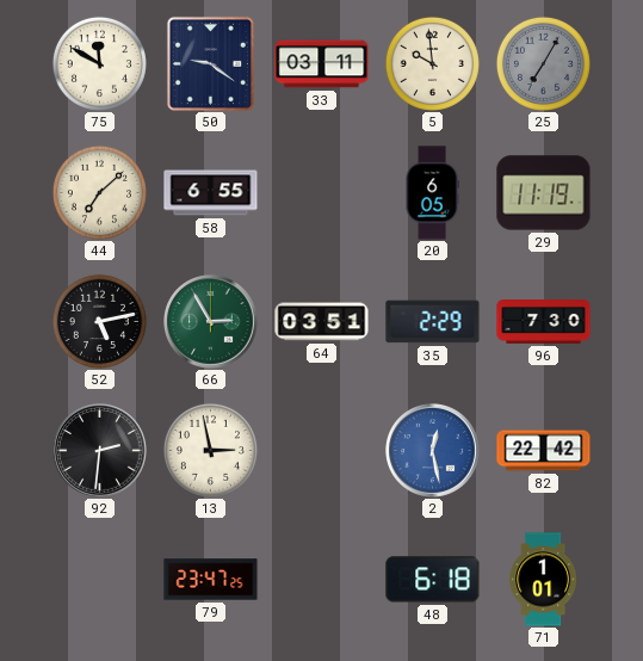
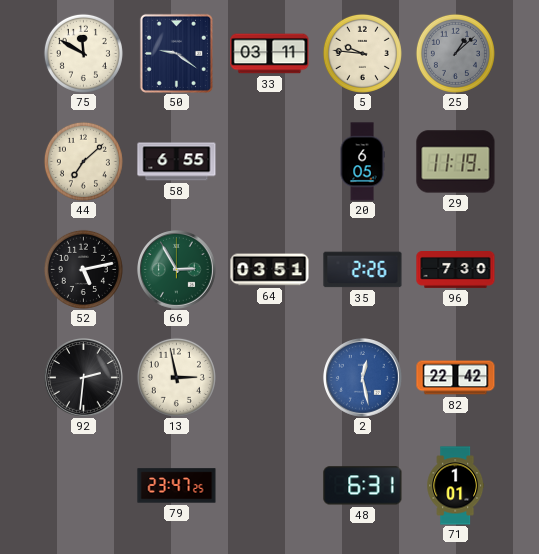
5: 9:59 -> 9:46
25: 7:05 -> 1:08
35: 2:29 -> 2:26
48: 6:18 -> 6:31
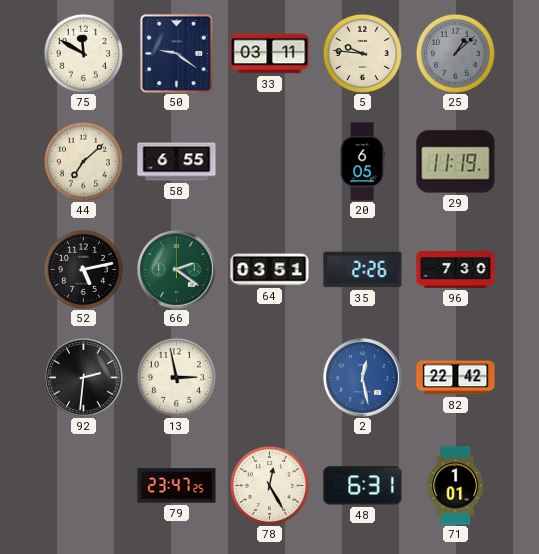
66: 2:55 -> 2:21
78: none -> 12:25
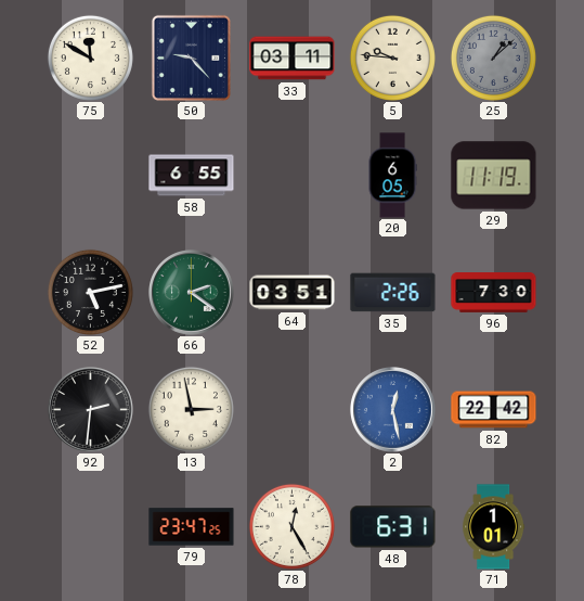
50: 9:21 -> 9:23
44: 7:08 -> none
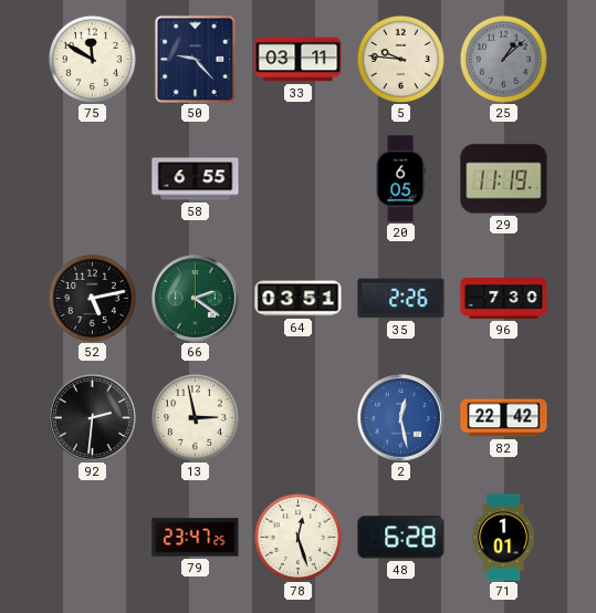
78: 12:25 -> 12:27
48: 6:31 -> 6:28
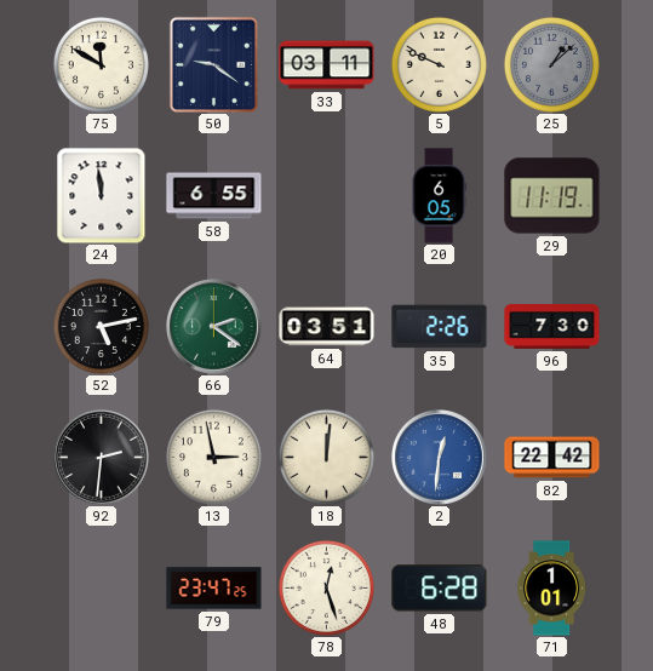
50: 9:23 -> 9:21
5: 9:46 -> 9:49
24: none -> 11:59
18: none -> 12:01
2: 12:28 -> 12:31
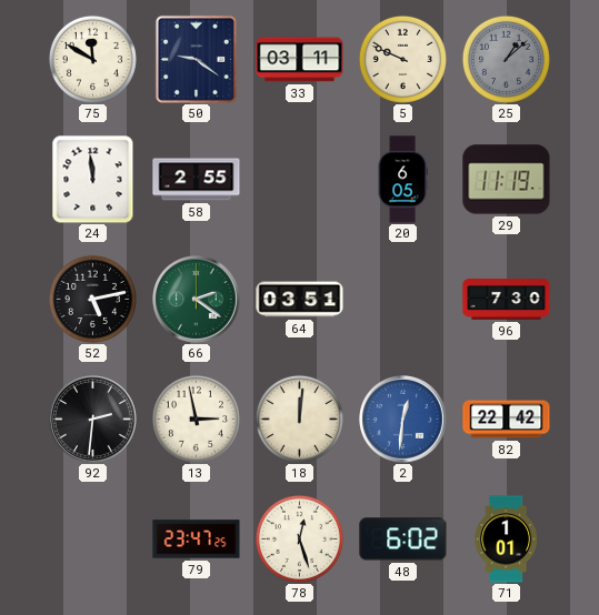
58: 6:55 -> 2:55
35: 2:26 -> none
48: 6:28 -> 6:02
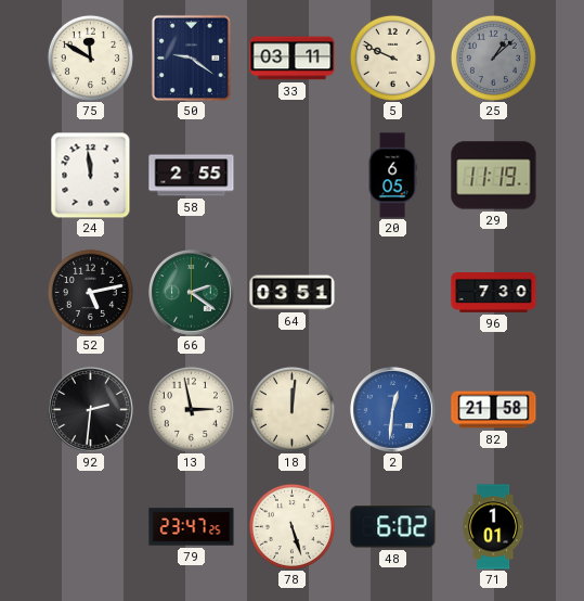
82: 22:42 -> 21:58
78: 12:27 -> 5:27
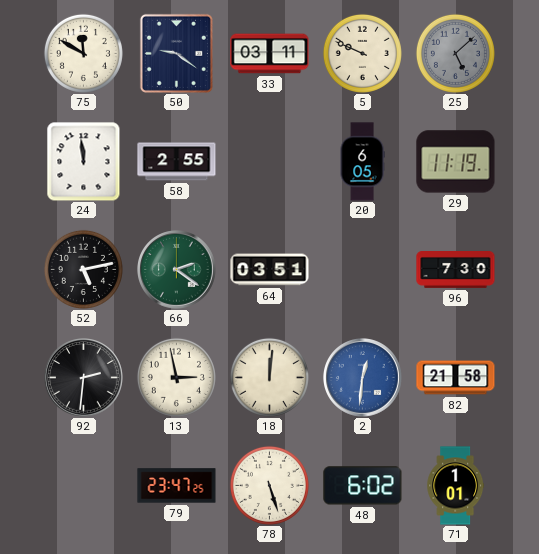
25: 1:08 -> 5:08
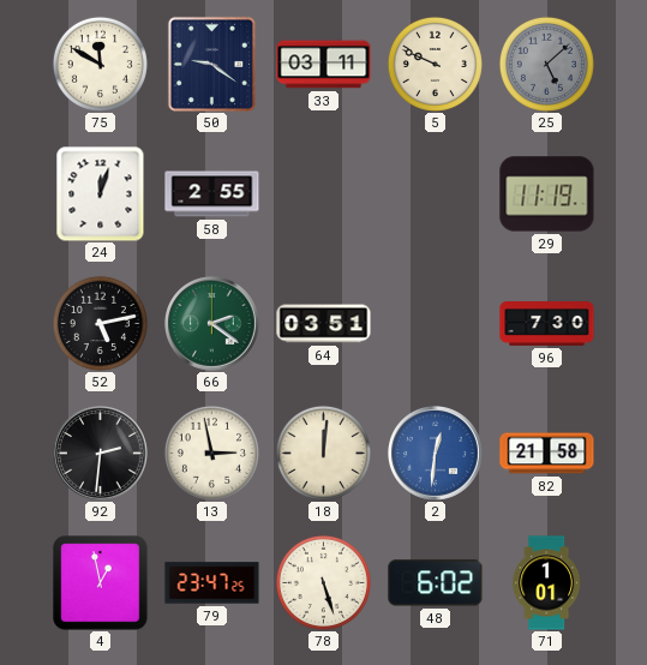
24: 11:59 -> 12:03
20: 6:05 -> none
4: none -> 12:58
